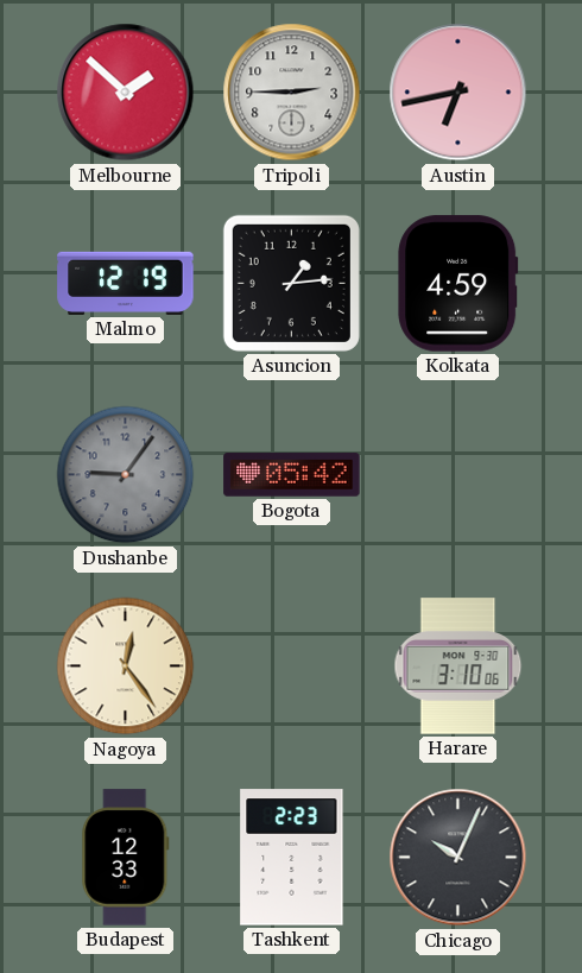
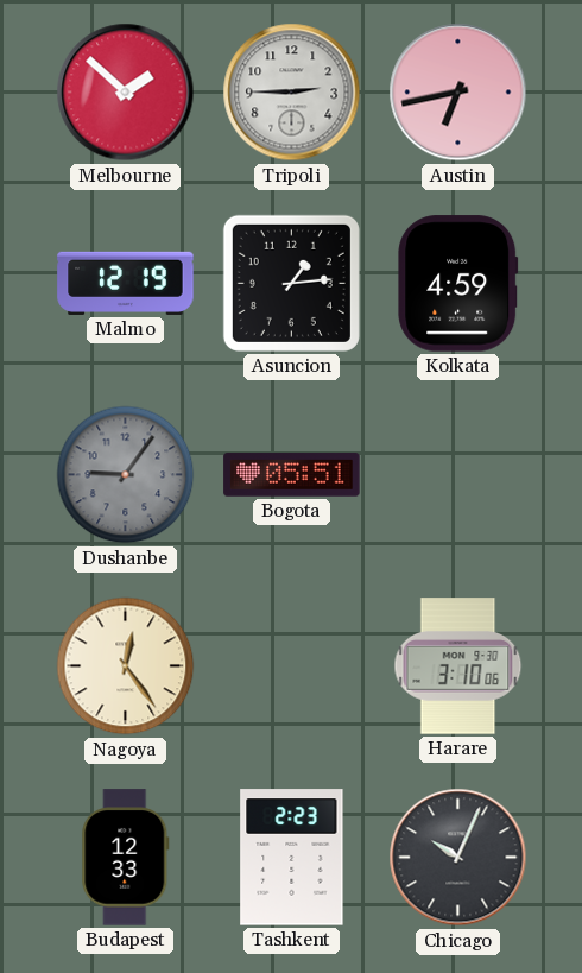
Bogota: 05:42 -> 05:51
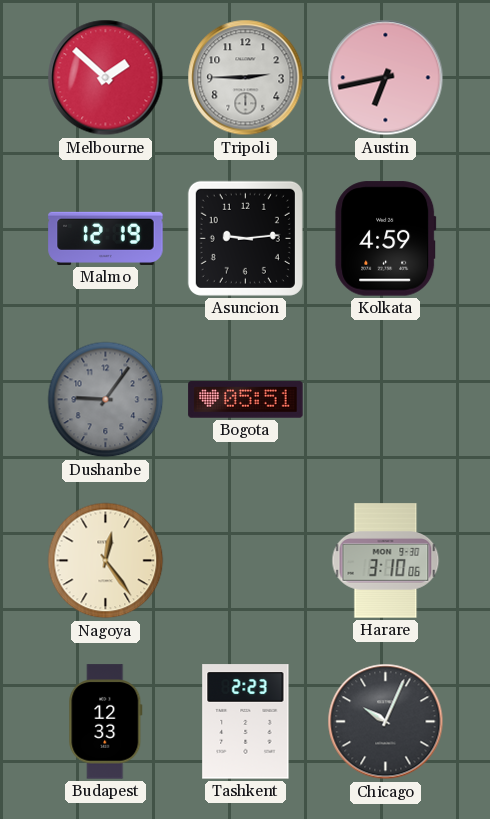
Asuncion: 1:14 -> 9:14
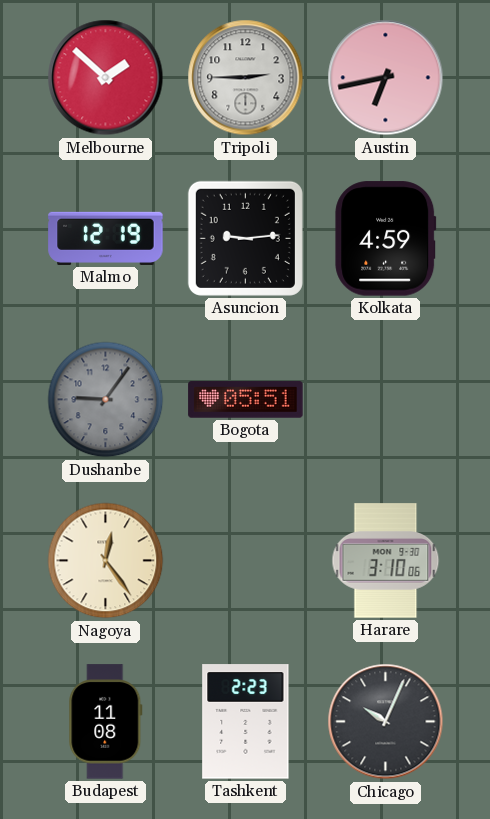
Budapest: 12:33 -> 11:08
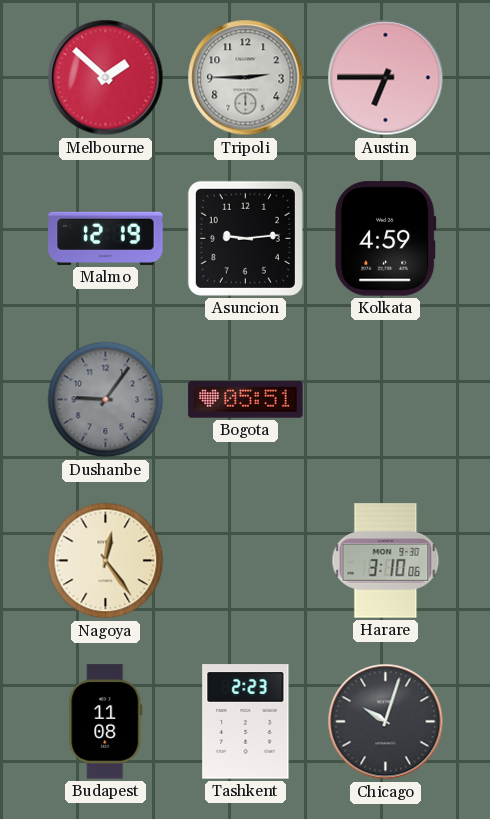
Austin: 6:43 -> 6:45
Chicago: 10:04 -> 10:03
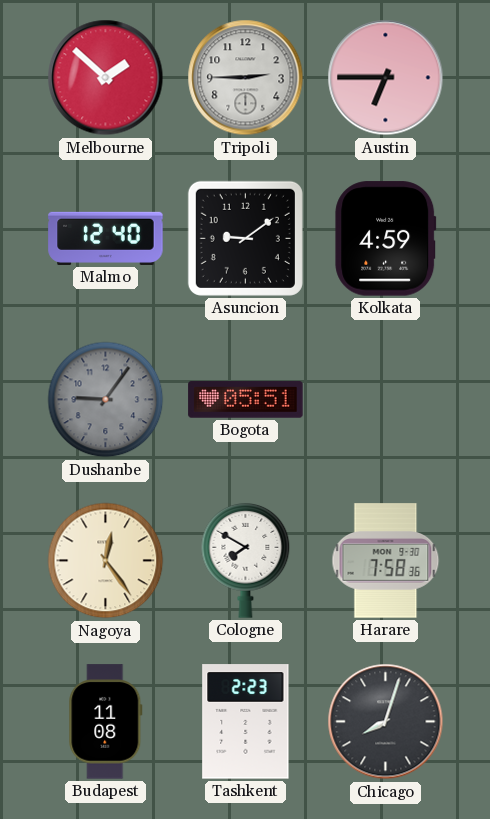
Malmo: 12:19 -> 12:40
Asuncion: 9:14 -> 9:09
Cologne: none -> 7:50
Harare: 3:10 -> 7:58
Chicago: 10:03 -> 8:03
